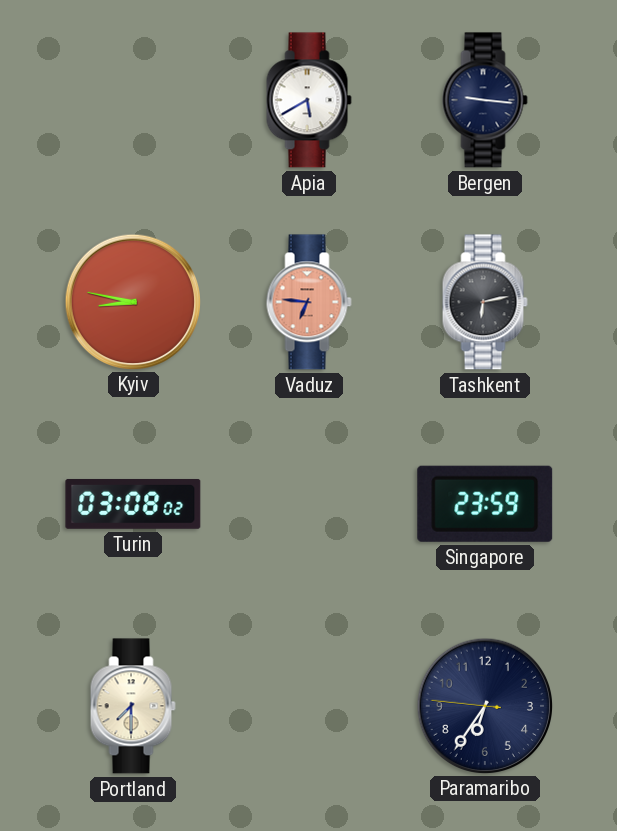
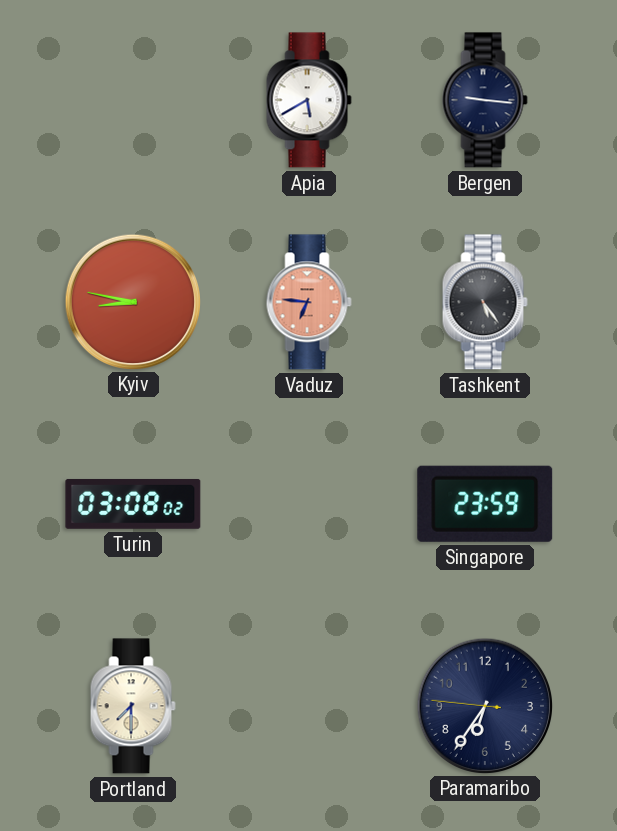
Tashkent: 6:13 -> 5:24
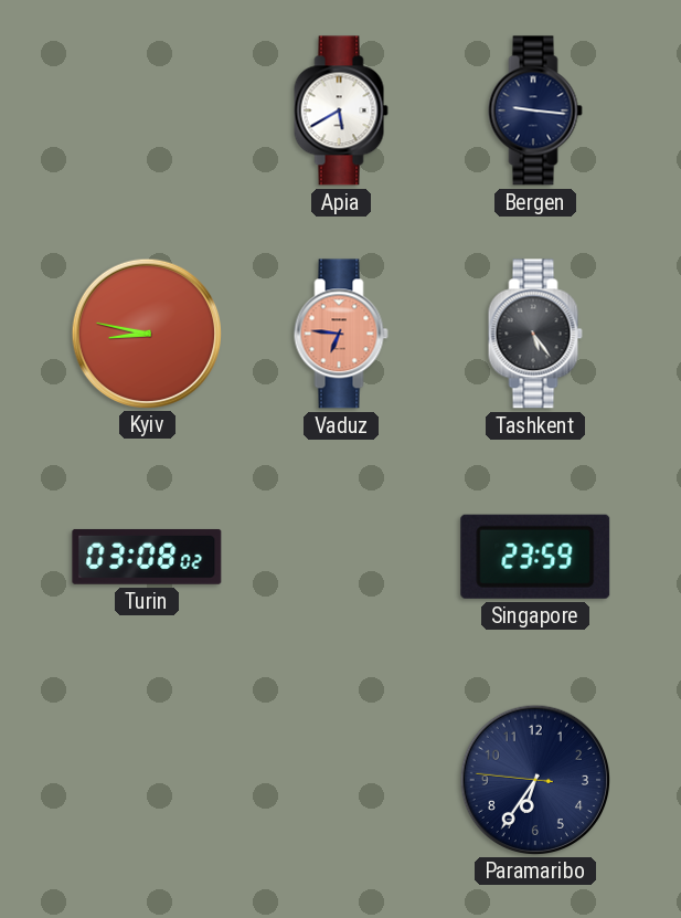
Portland: 7:30 -> none
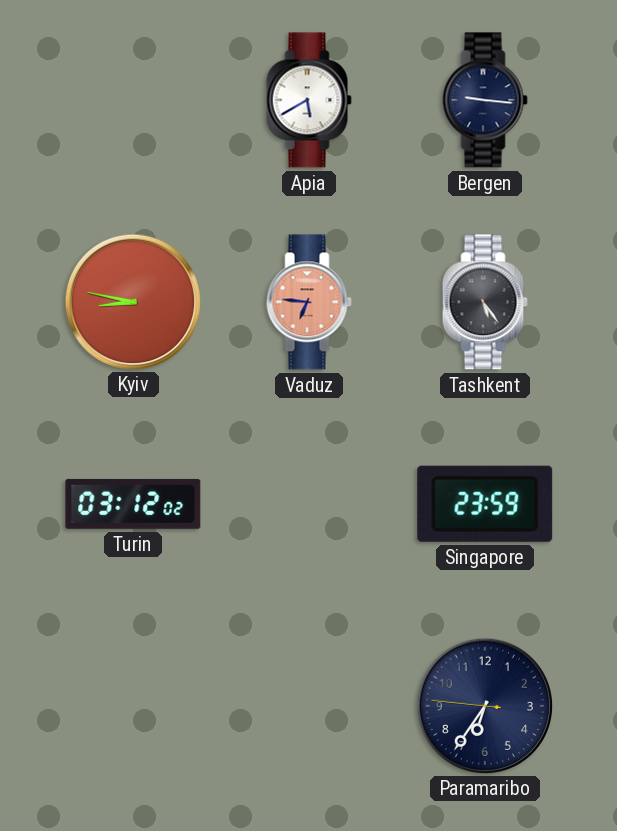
Turin: 03:08 -> 03:12
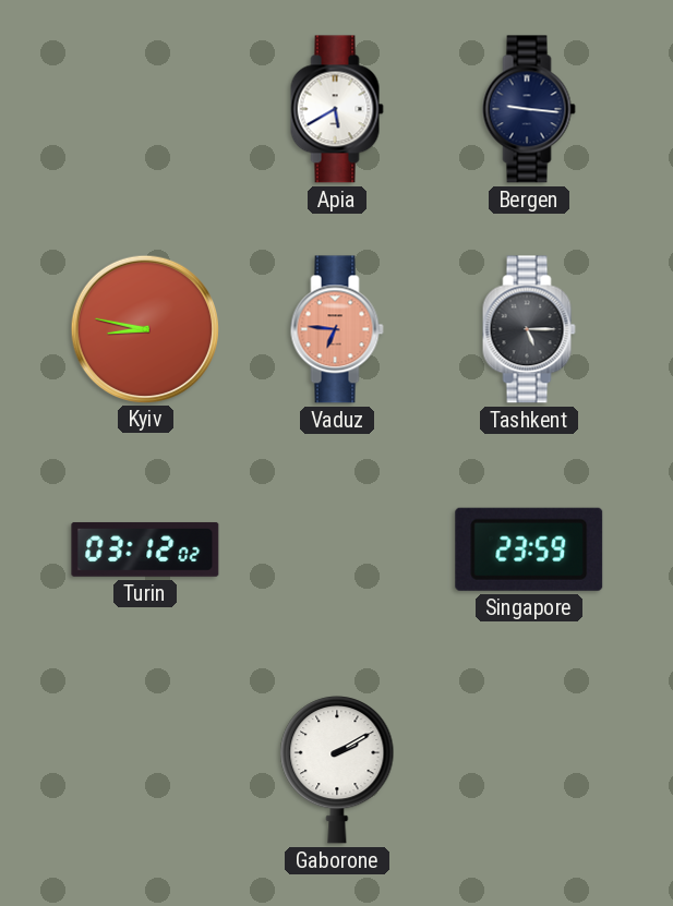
Tashkent: 5:24 -> 5:15
Gaborone: none -> 2:10
Paramaribo: 6:35 -> none
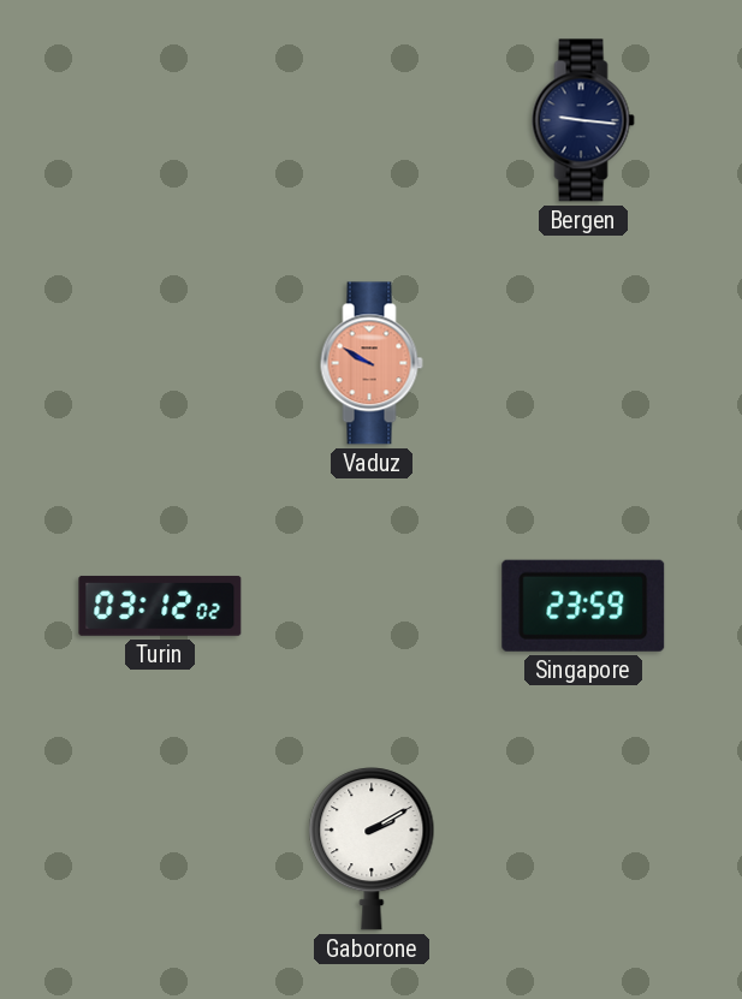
Apia: 5:40 -> none
Kyiv: 8:47 -> none
Vaduz: 6:46 -> 9:50
Tashkent: 5:15 -> none
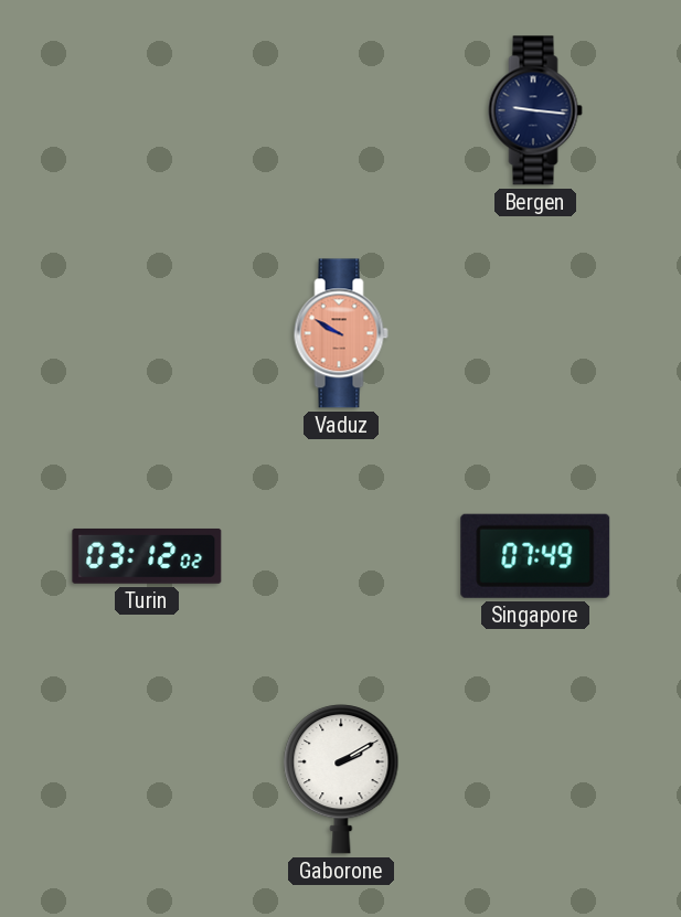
Singapore: 23:59 -> 07:49
